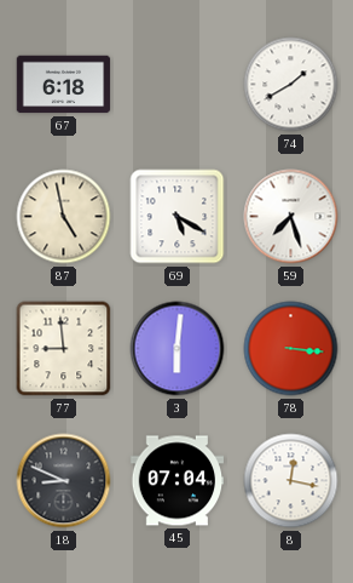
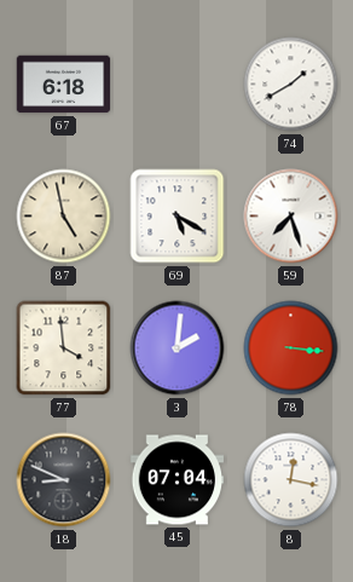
77: 8:59 -> 3:59
3: 6:01 -> 2:01
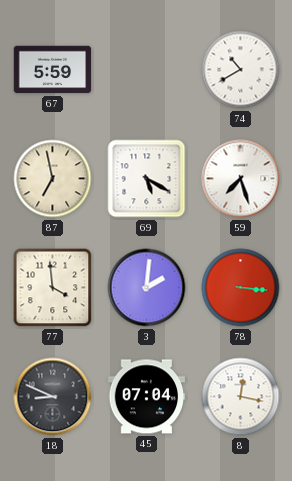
67: 6:18 -> 5:59
74: 1:40 -> 10:40
87: 4:58 -> 6:58
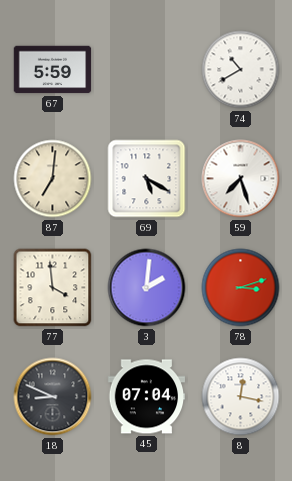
87: 6:58 -> 7:01
78: 3:16 -> 3:12
